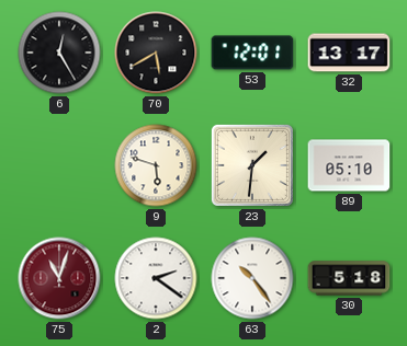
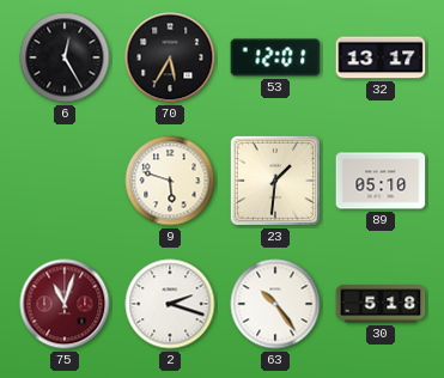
70: 5:40 -> 5:35
2: 2:21 -> 2:18
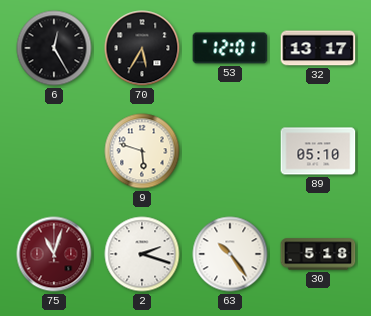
23: 1:31 -> none
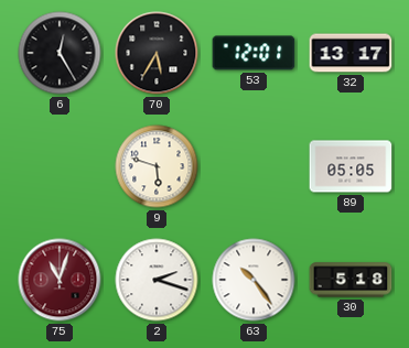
89: 05:10 -> 05:05
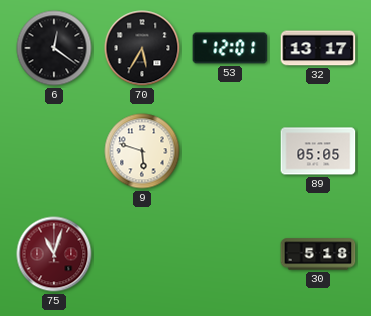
6: 12:25 -> 12:21
2: 2:18 -> none
63: 10:24 -> none
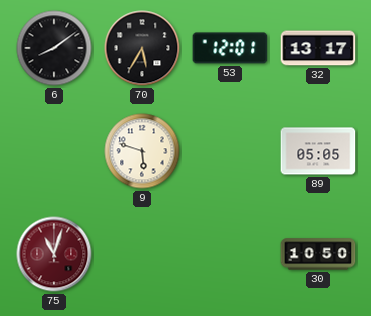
6: 12:21 -> 8:09
30: 5:18 -> 10:50
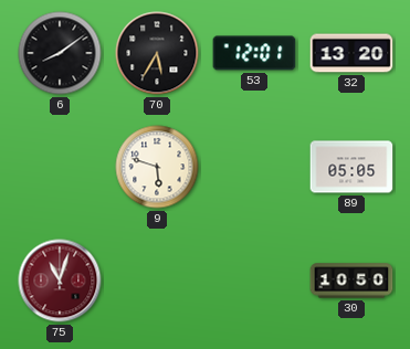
32: 13:17 -> 13:20
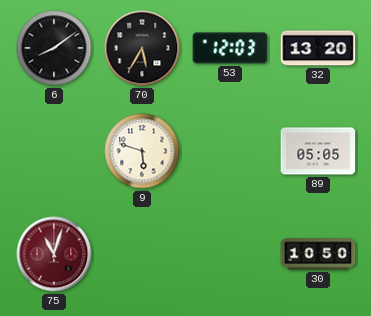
53: 12:01 -> 12:03
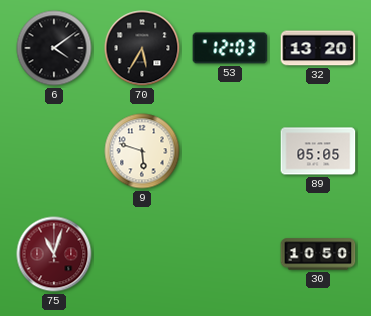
6: 8:09 -> 4:09
